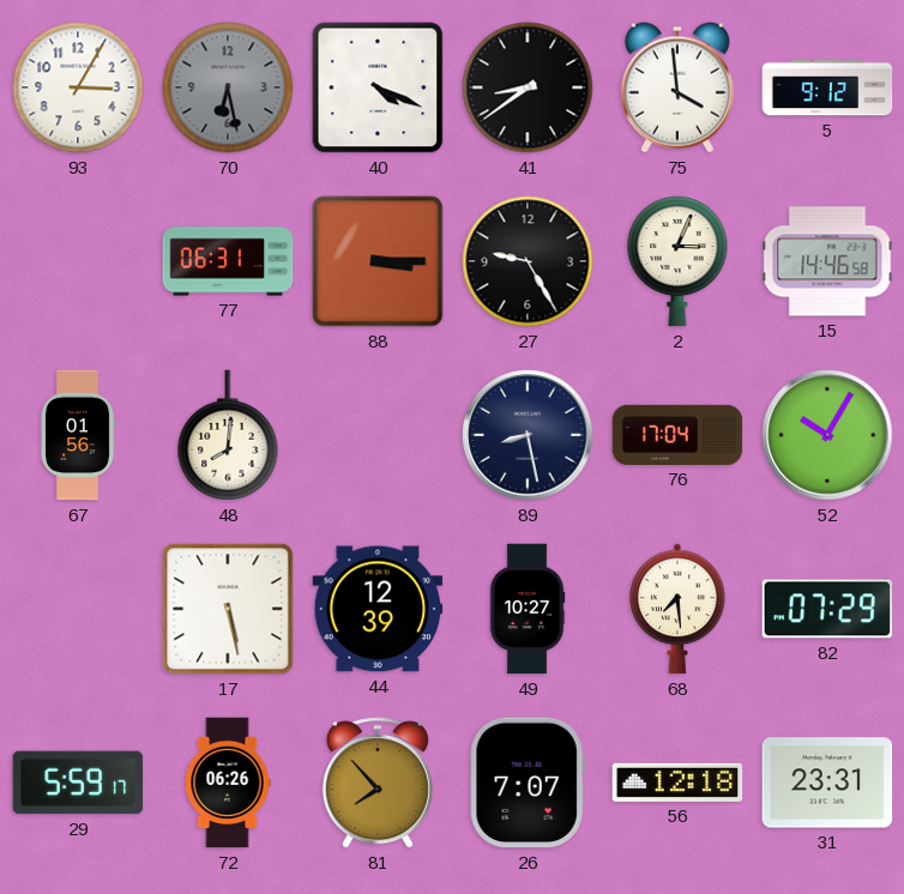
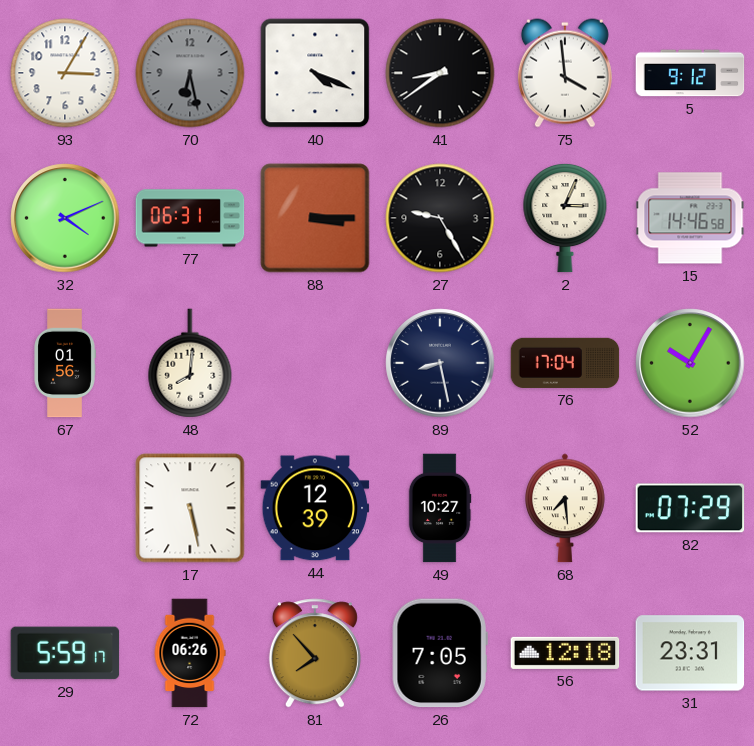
32: none -> 4:11
26: 7:07 -> 7:05
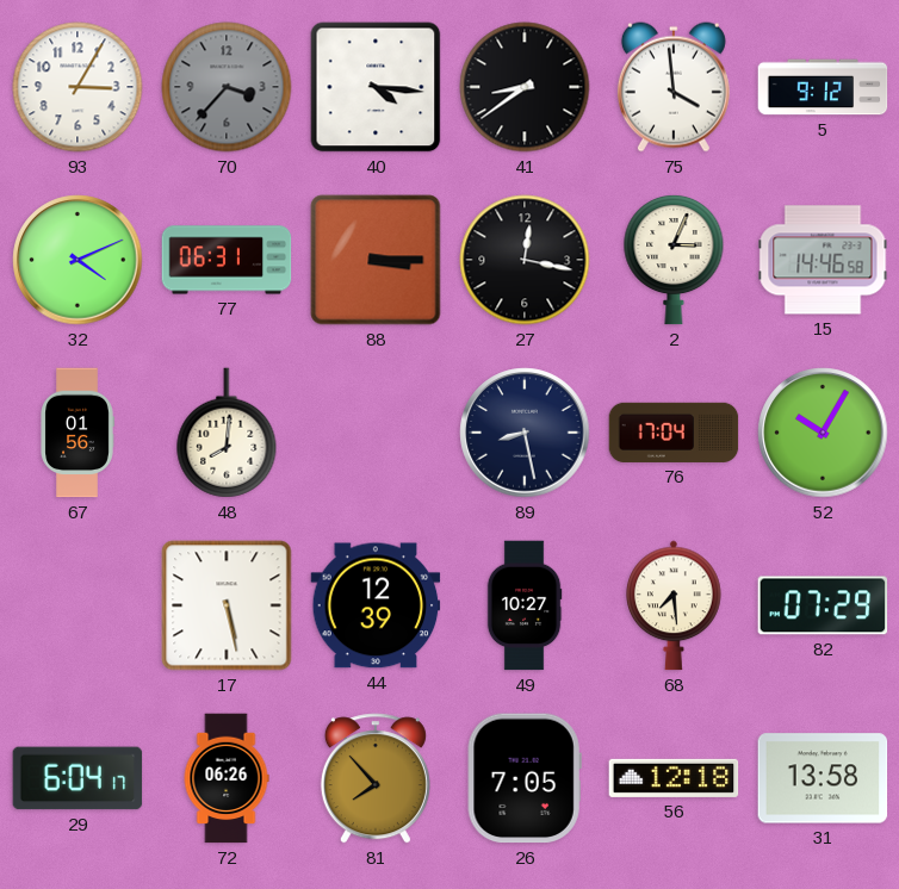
70: 6:28 -> 3:37
40: 4:19 -> 4:16
27: 9:25 -> 12:17
29: 5:59 -> 6:04
31: 23:31 -> 13:58
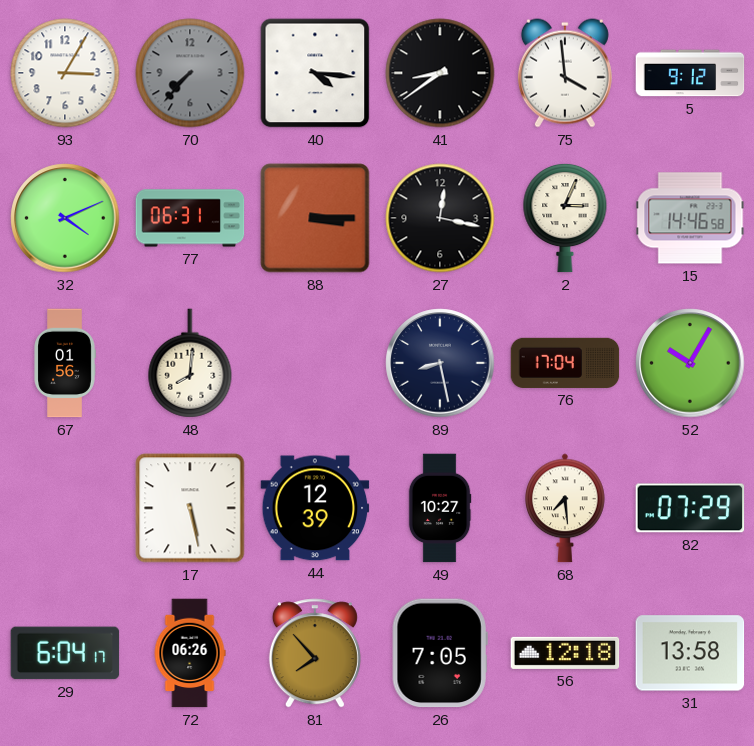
70: 3:37 -> 7:37
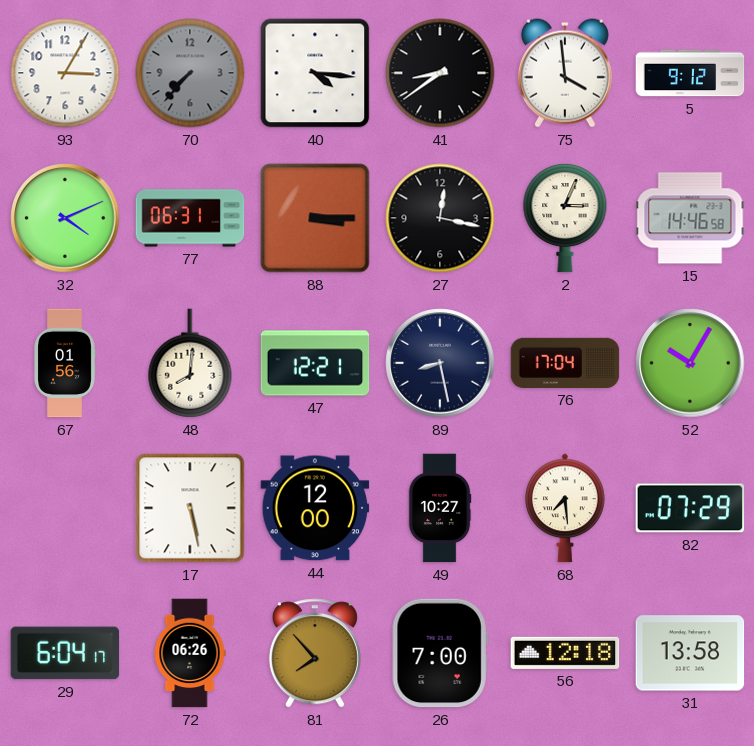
47: none -> 12:21
44: 12:39 -> 12:00
26: 7:05 -> 7:00
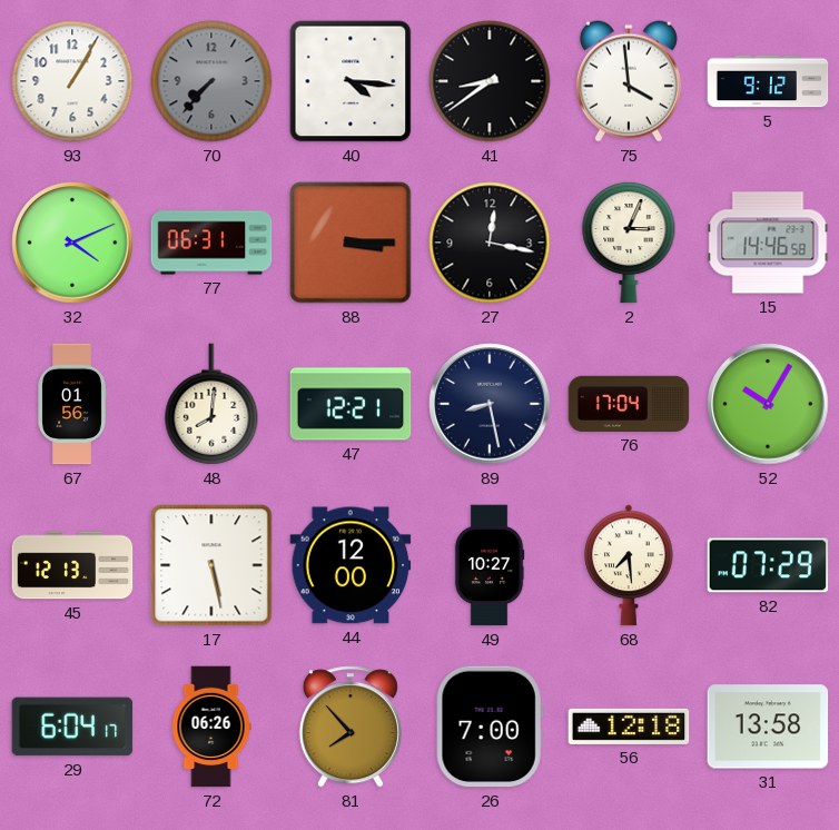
93: 3:05 -> 1:05
45: none -> 12:13
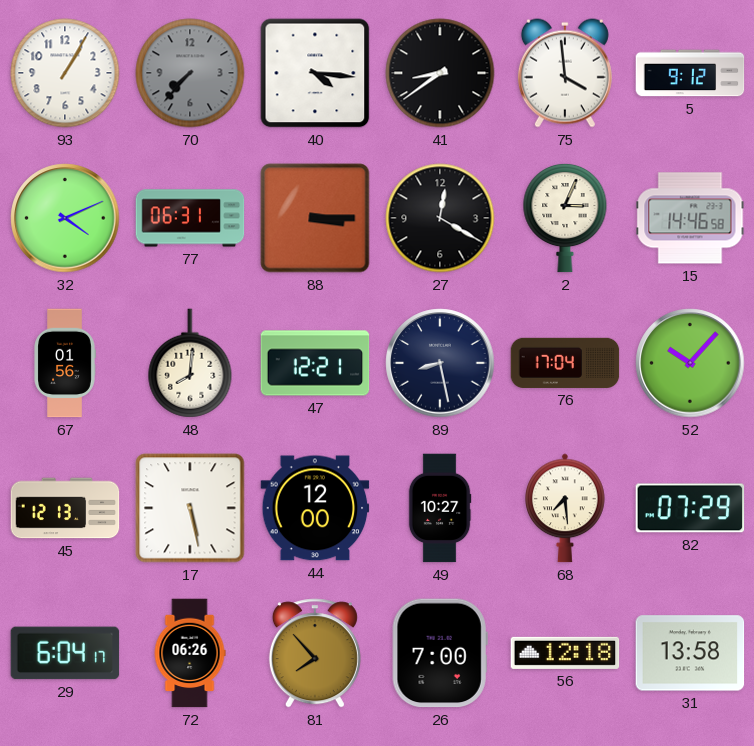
27: 12:17 -> 12:20
52: 10:05 -> 10:07
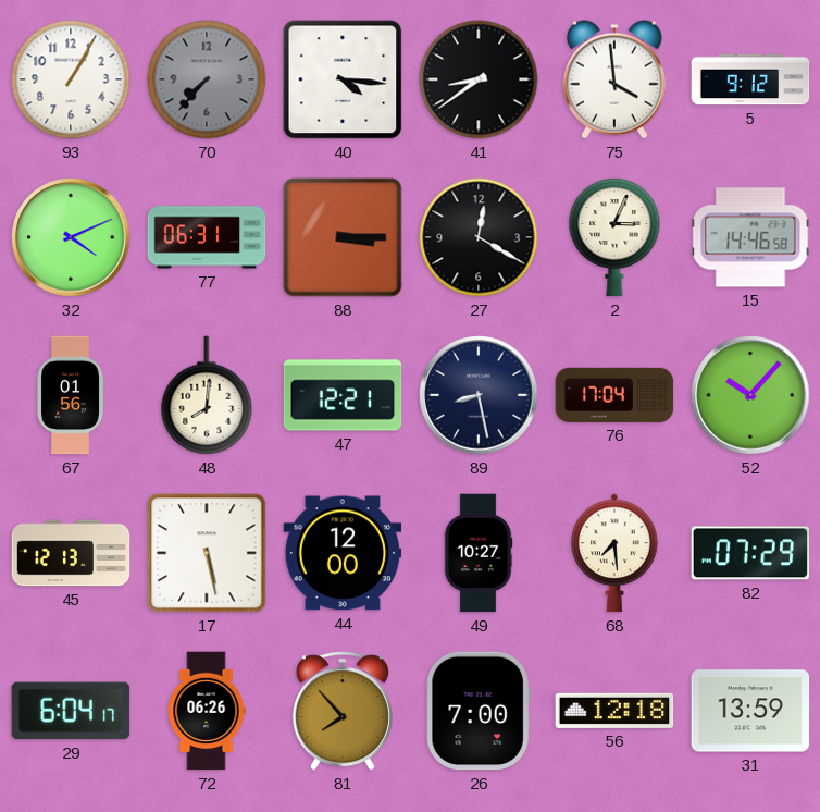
31: 13:58 -> 13:59
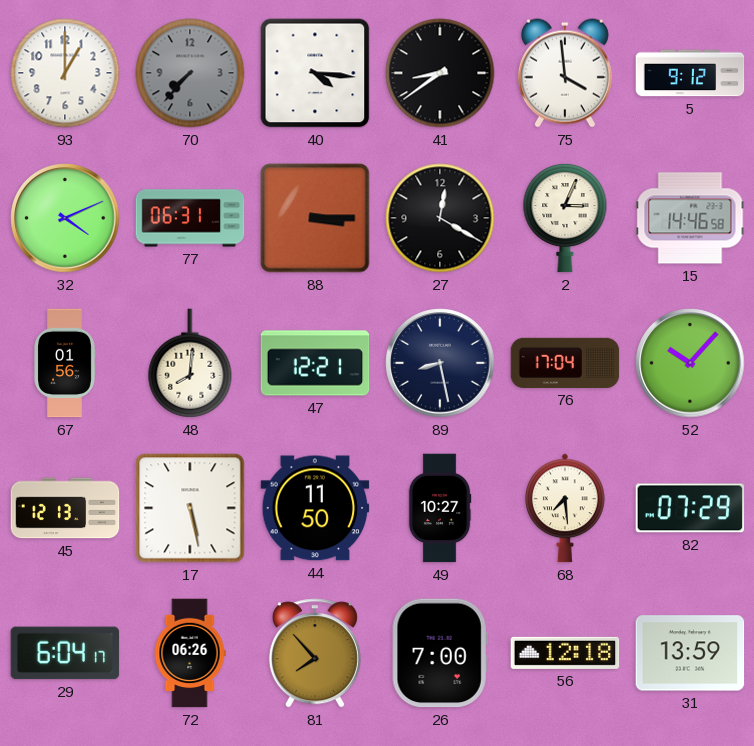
93: 1:05 -> 1:00
44: 12:00 -> 11:50
